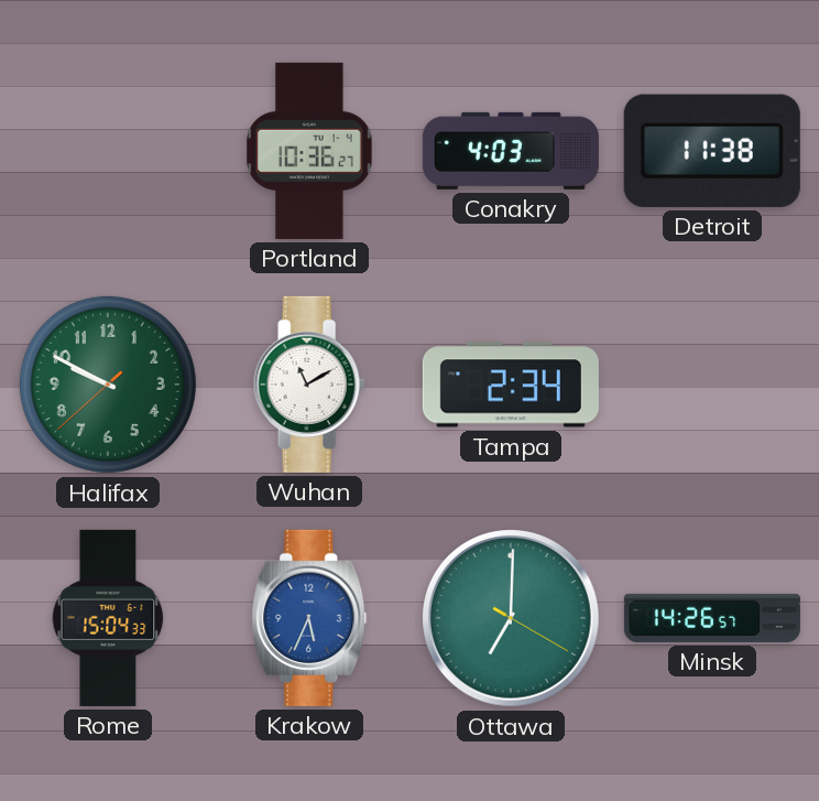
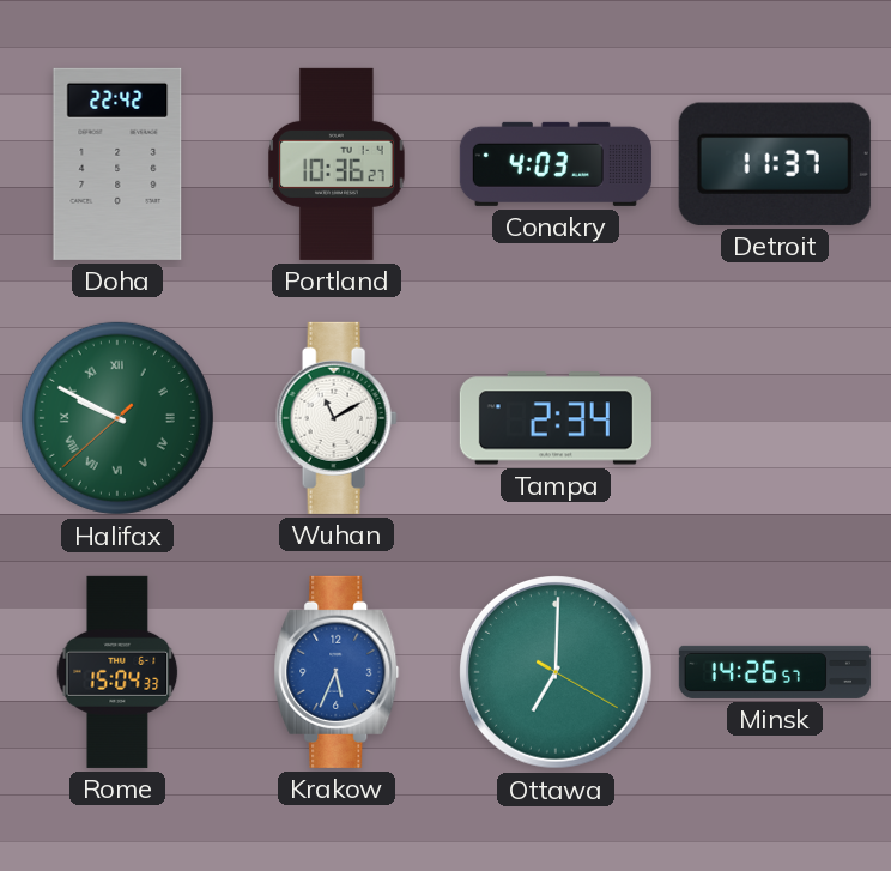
Doha: none -> 22:42
Detroit: 11:38 -> 11:37
Halifax numerals: Arabic -> Roman
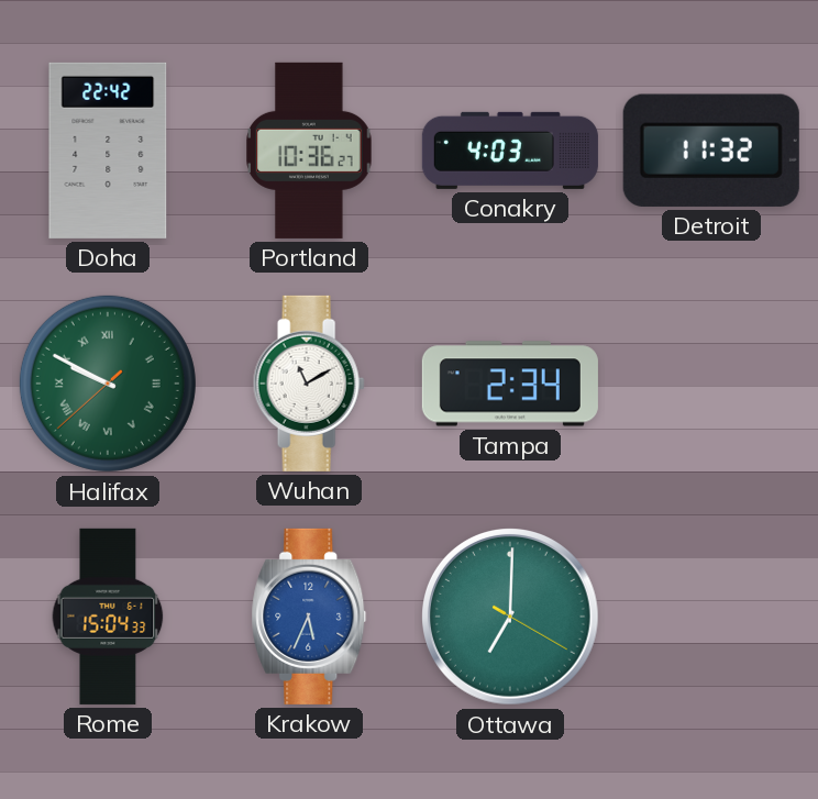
Detroit: 11:37 -> 11:32
Minsk: 14:26 -> none
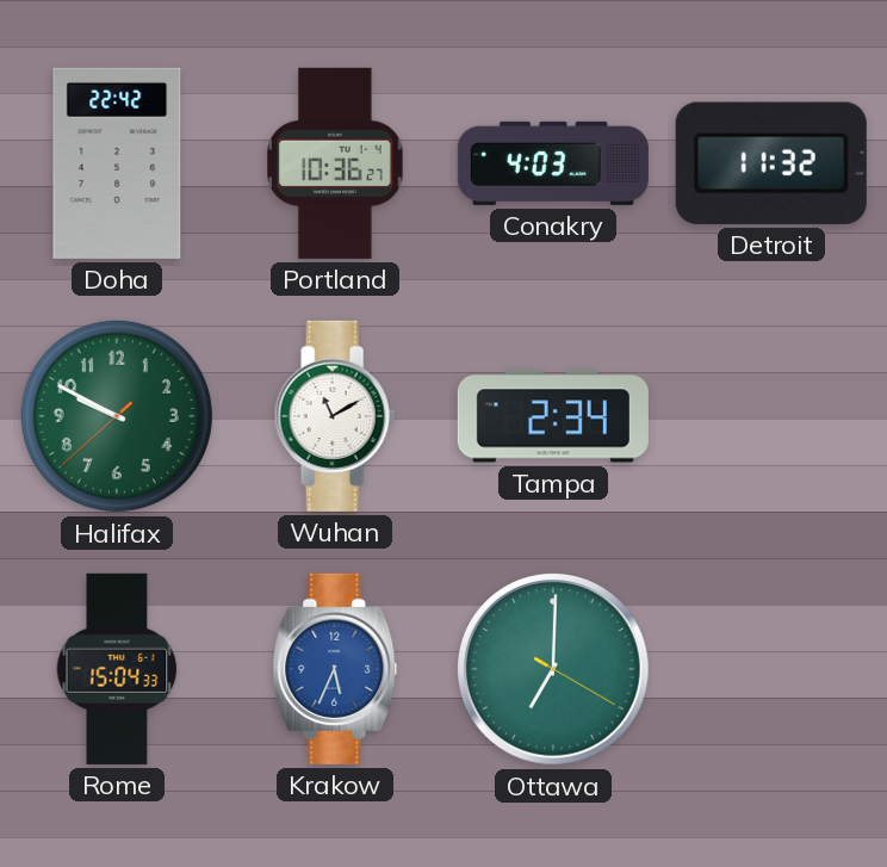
Halifax numerals: Roman -> Arabic
